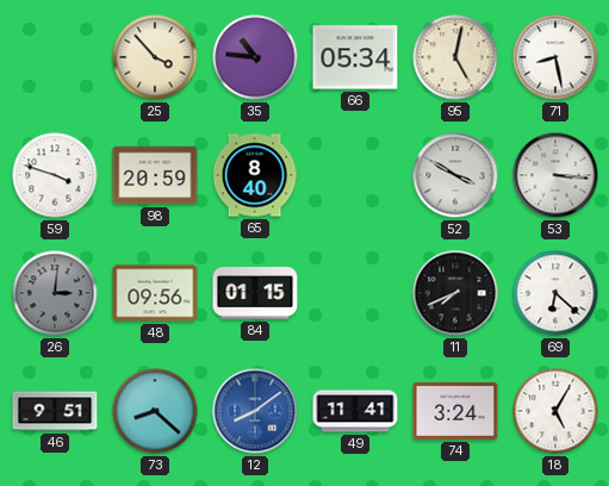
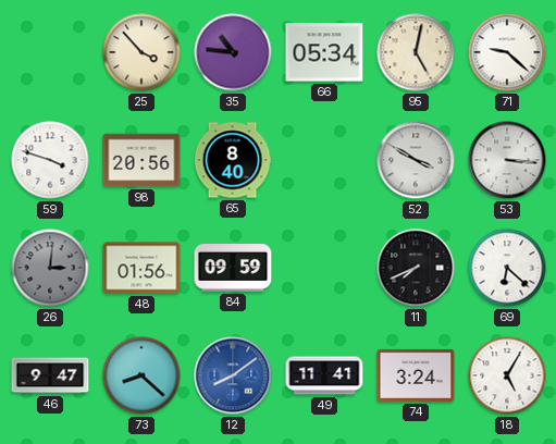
71: 8:28 -> 9:22
98: 20:59 -> 20:56
48: 09:56 -> 01:56
84: 01:15 -> 09:59
46: 9:51 -> 9:47
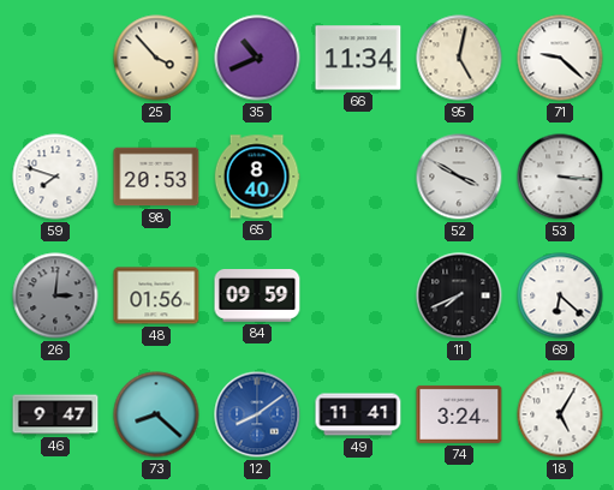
35: 10:46 -> 10:41
66: 05:34 -> 11:34
59: 3:48 -> 7:48
98: 20:56 -> 20:53
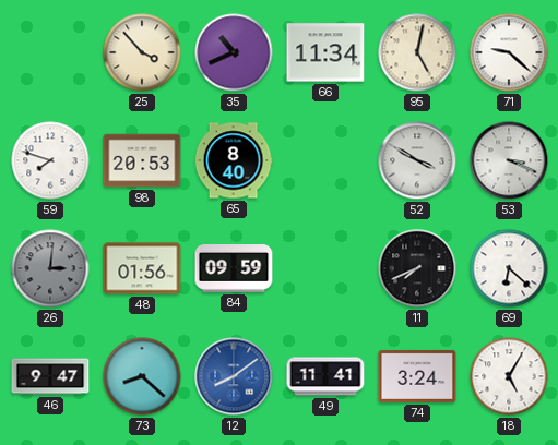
53: 3:16 -> 3:19
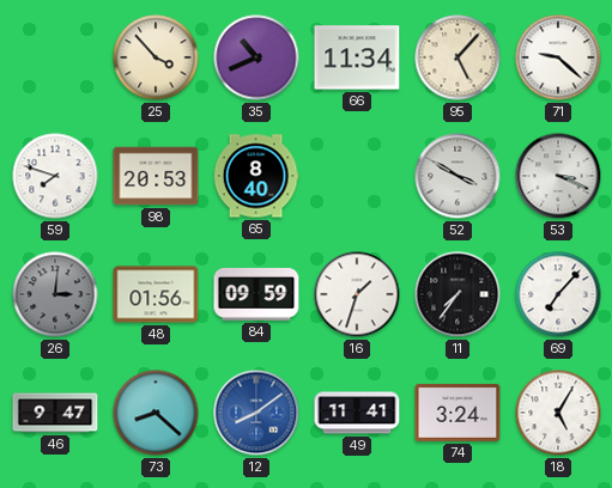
95: 5:02 -> 5:07
16: none -> 1:33
11: 7:41 -> 7:36
69: 6:22 -> 7:07
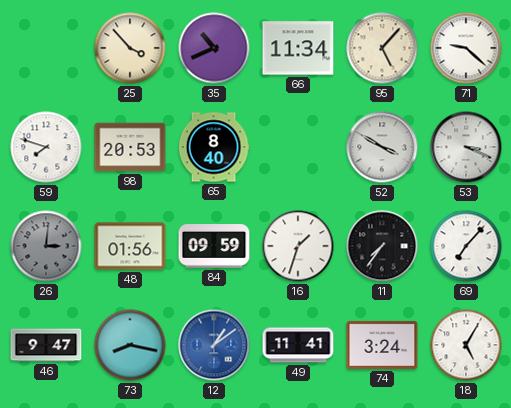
73: 8:22 -> 8:17
12: 8:09 -> 1:09
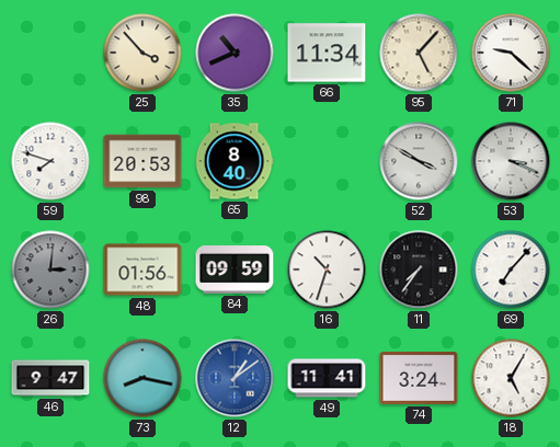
16: 1:33 -> 10:33
